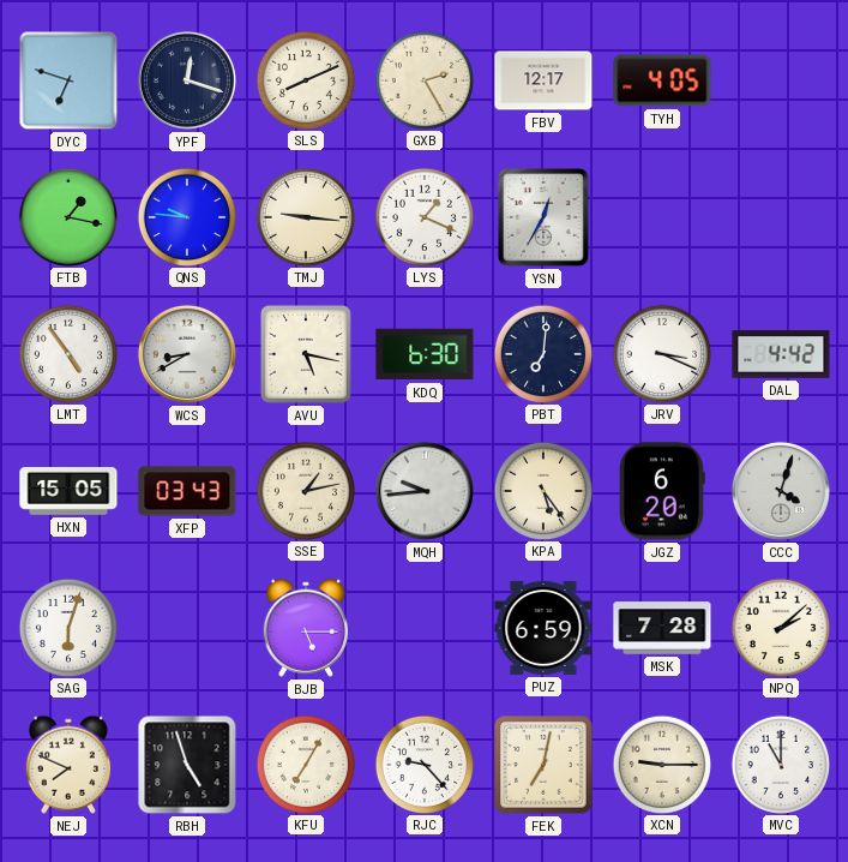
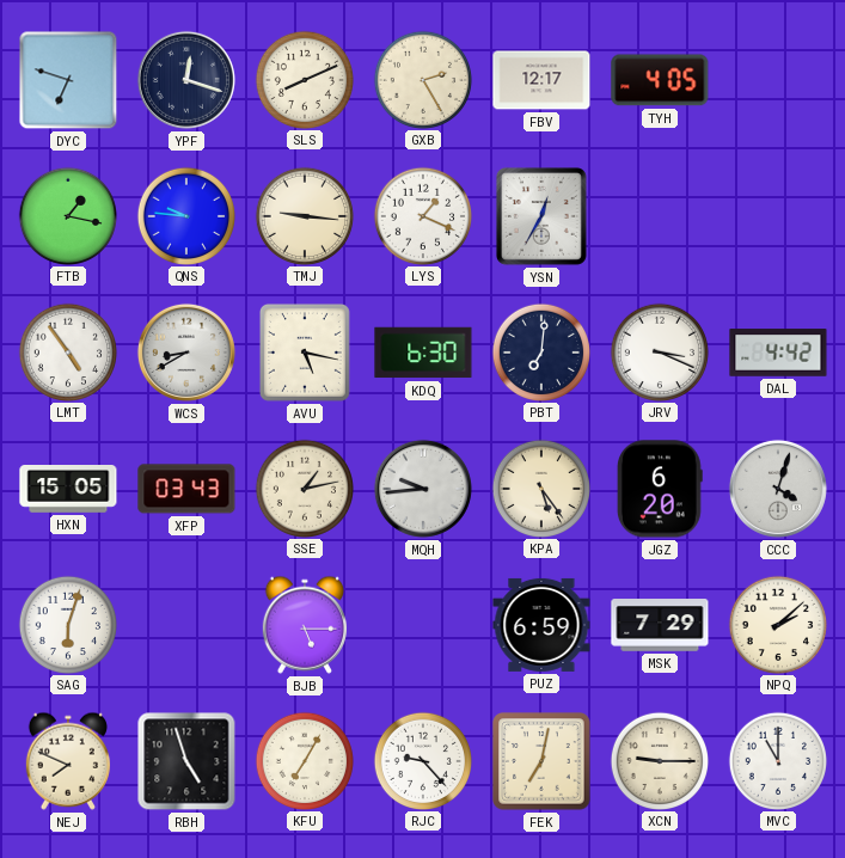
MSK: 7:28 -> 7:29
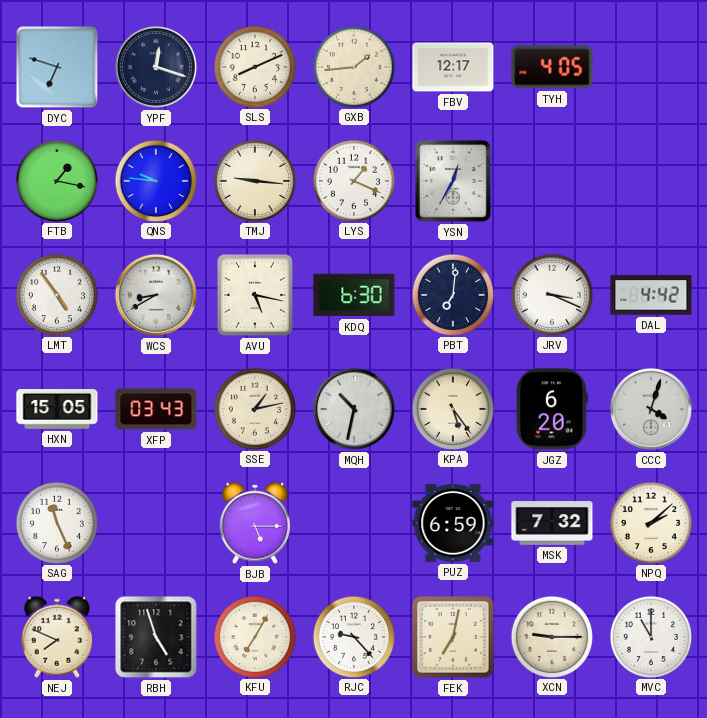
GXB: 2:25 -> 1:44
MQH: 9:44 -> 10:32
SAG: 6:03 -> 11:26
MSK: 7:29 -> 7:32
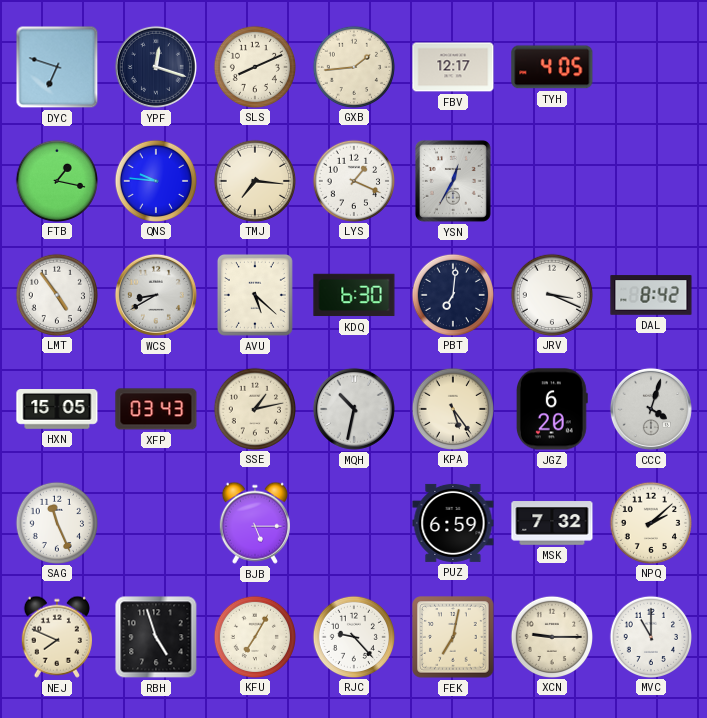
TMJ: 9:16 -> 7:16
AVU: 5:17 -> 5:22
DAL: 4:42 -> 8:42
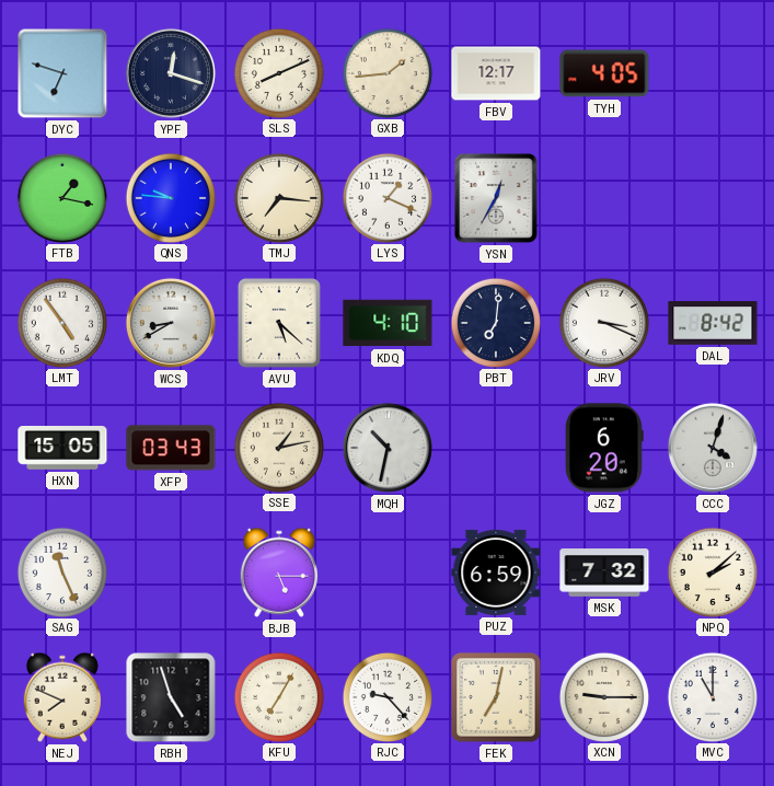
KDQ: 6:30 -> 4:10
KPA: 5:24 -> none
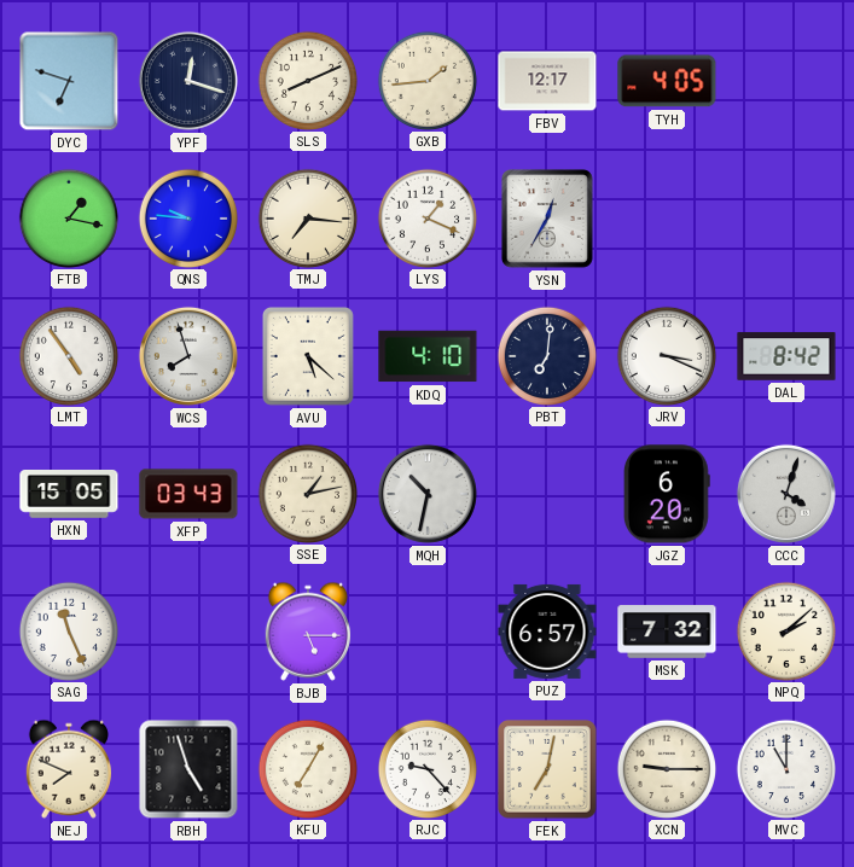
WCS: 8:40 -> 7:57
PUZ: 6:59 -> 6:57
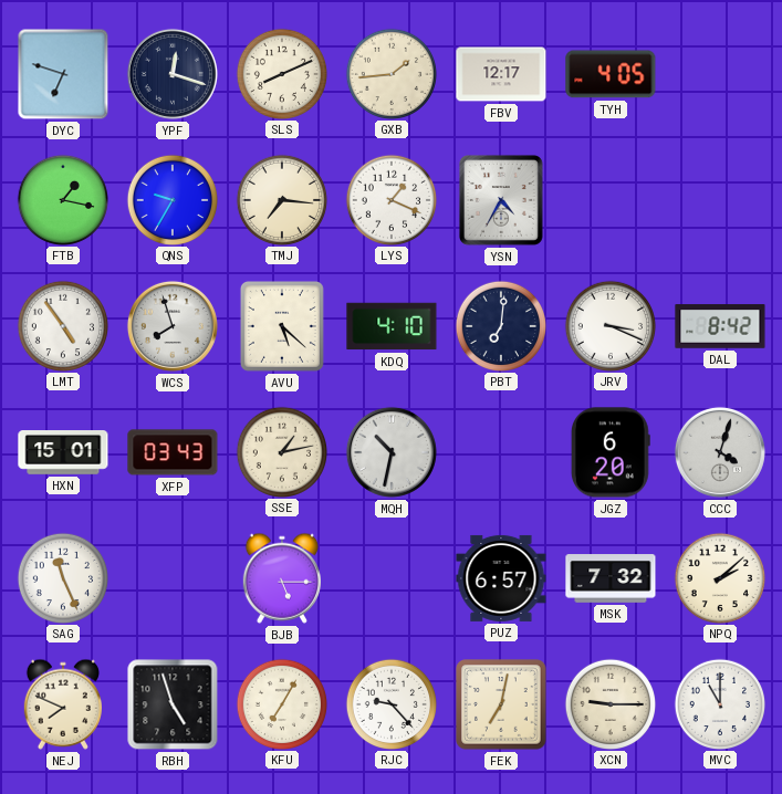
QNS: 9:46 -> 9:35
YSN: 12:35 -> 4:35
HXN: 15:05 -> 15:01
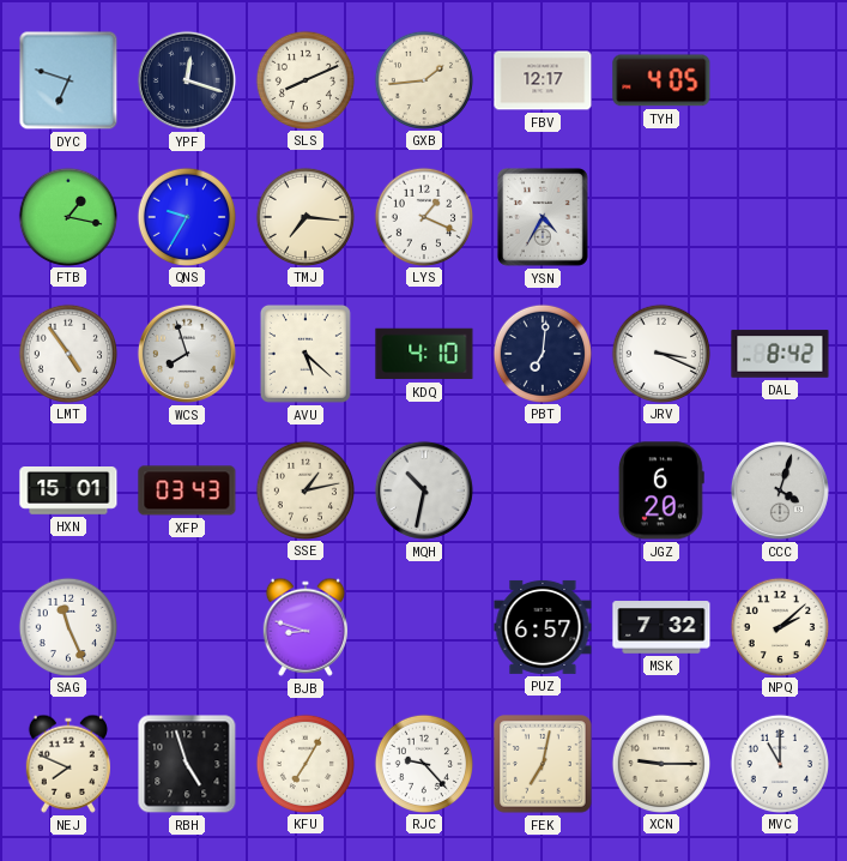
BJB: 5:15 -> 8:48
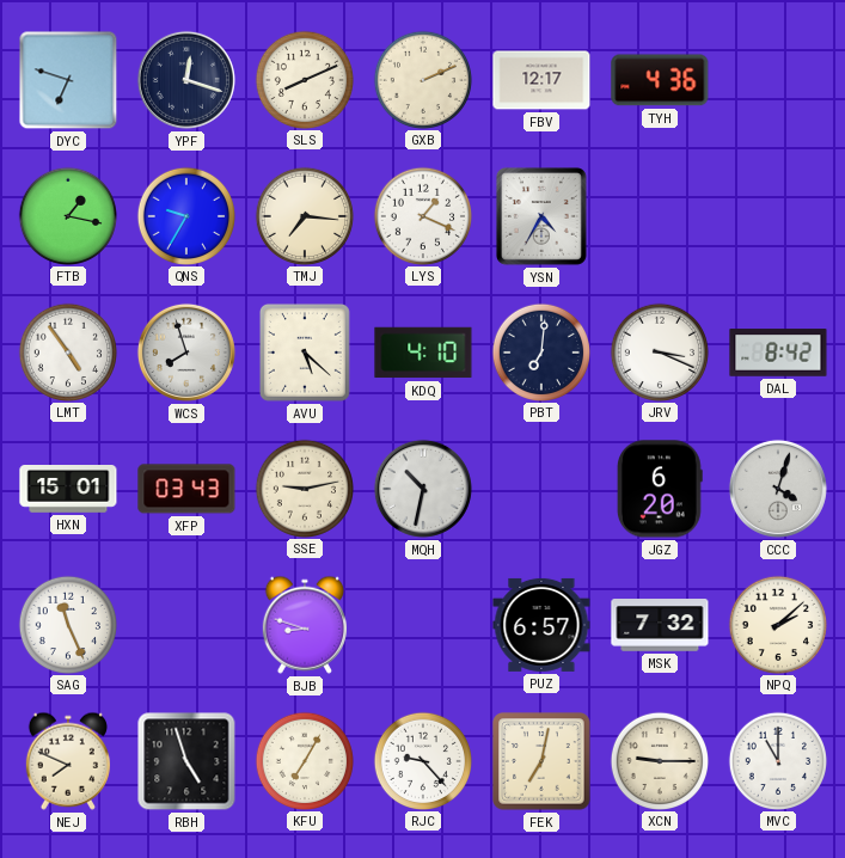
GXB: 1:44 -> 2:11
TYH: 4:05 -> 4:36
SSE: 1:13 -> 9:13
